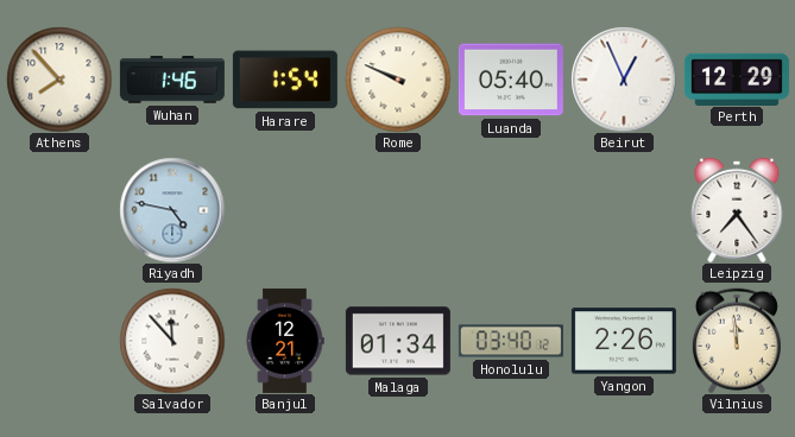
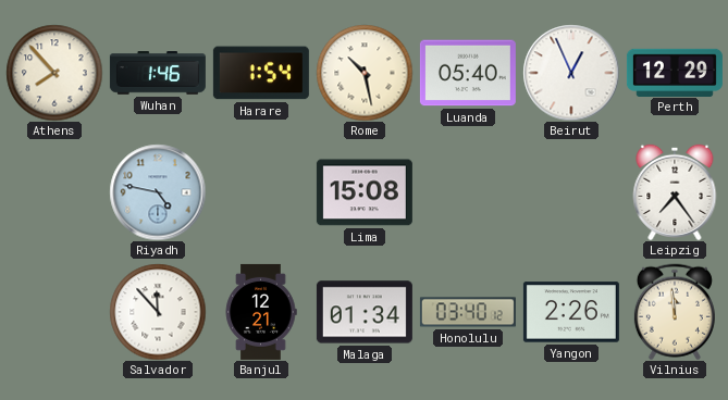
Rome: 9:49 -> 10:28
Lima: none -> 15:08
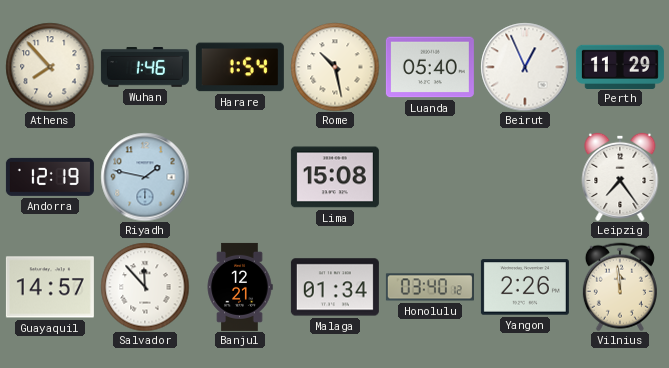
Perth: 12:29 -> 11:29
Andorra: none -> 12:19
Riyadh: 4:47 -> 1:47
Guayaquil: none -> 14:57
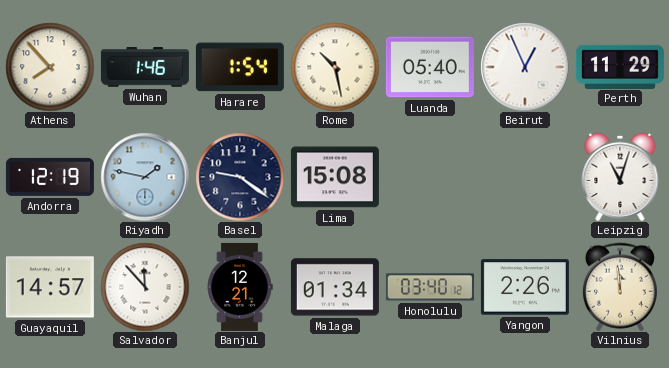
Basel: none -> 9:21
Leipzig: 7:24 -> 11:03
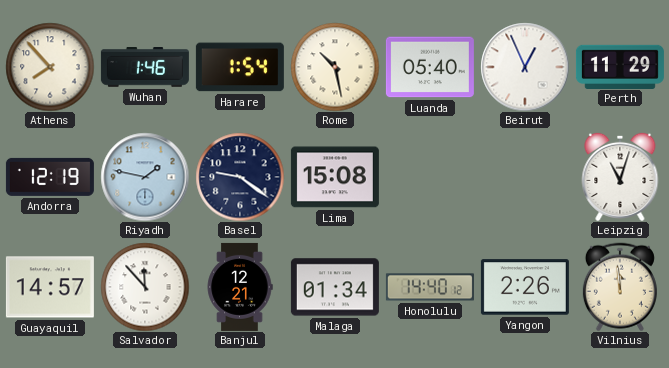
Honolulu: 03:40 -> 14:40
